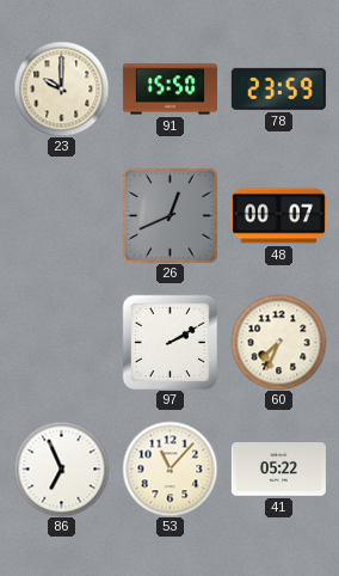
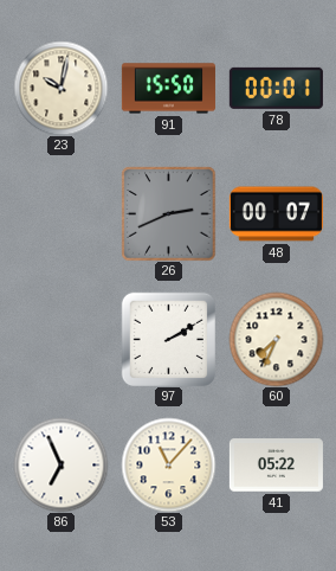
23: 10:00 -> 10:02
78: 23:59 -> 00:01
26: 12:41 -> 2:41
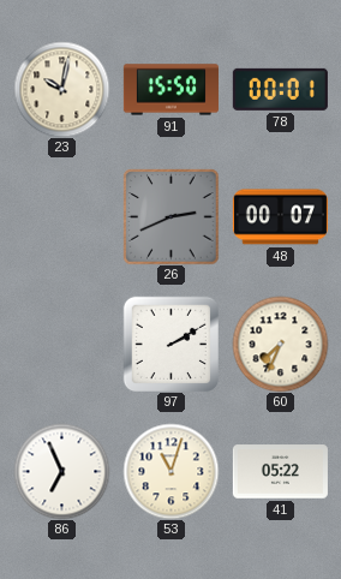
53: 11:07 -> 11:03
